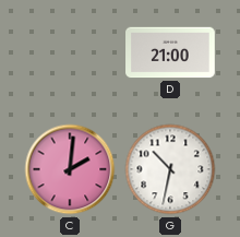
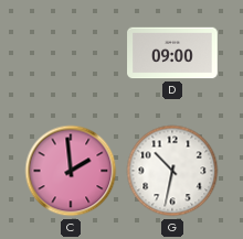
D: 21:00 -> 09:00
C: 2:01 -> 1:59
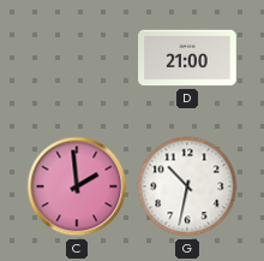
D: 09:00 -> 21:00
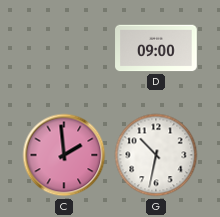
D: 21:00 -> 09:00
